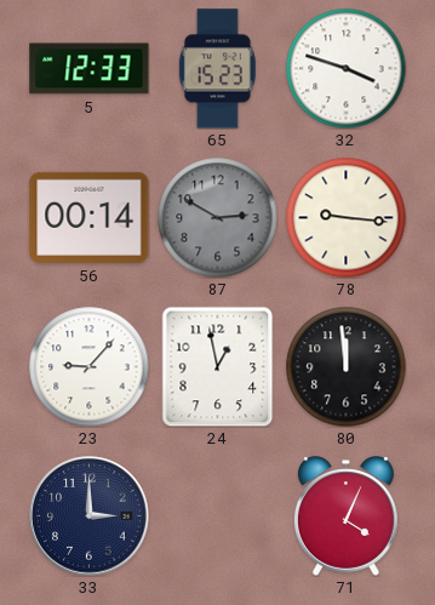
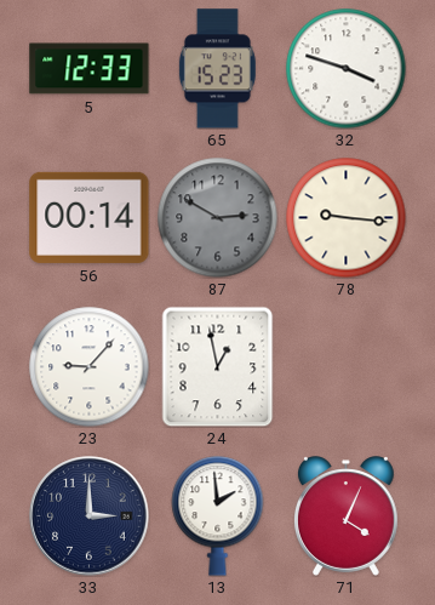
80: 11:59 -> none
13: none -> 1:59
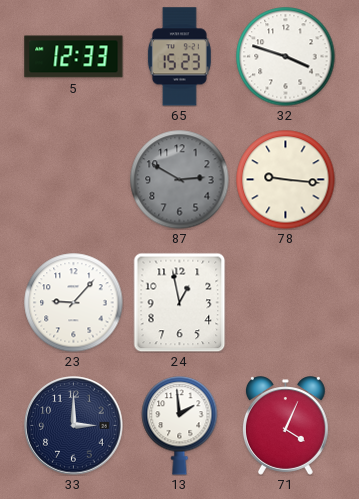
56: 00:14 -> none
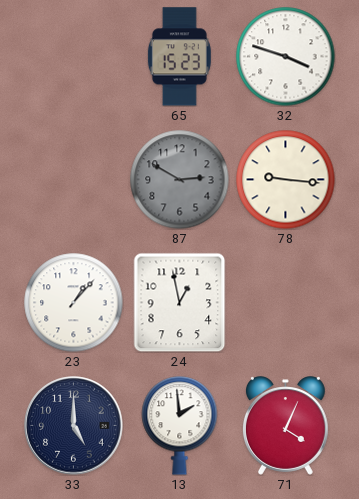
5: 12:33 -> none
23: 9:07 -> 1:07
33: 3:00 -> 5:00
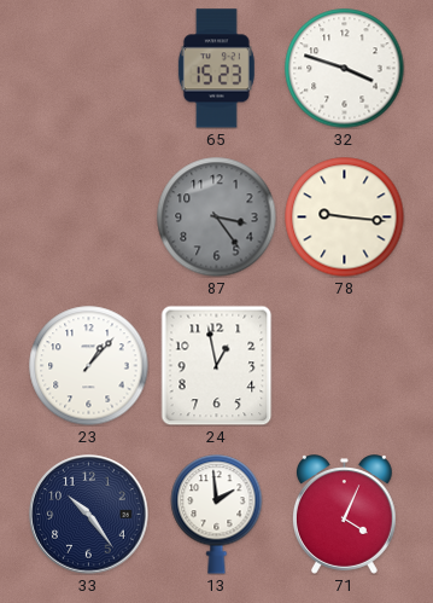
87: 2:50 -> 3:24
33: 5:00 -> 10:24
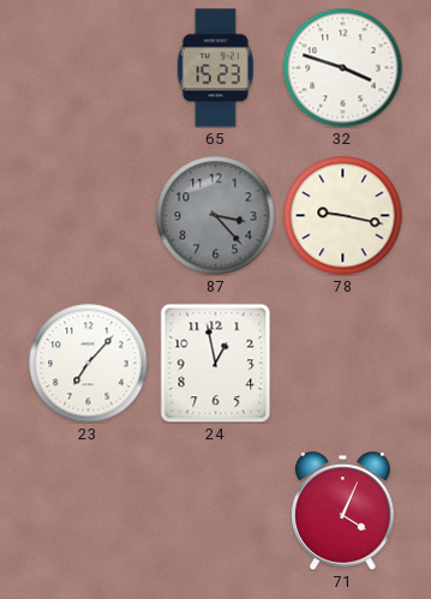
87: 3:24 -> 3:23
78: 9:16 -> 9:17
23: 1:07 -> 7:07
33: 10:24 -> none
13: 1:59 -> none
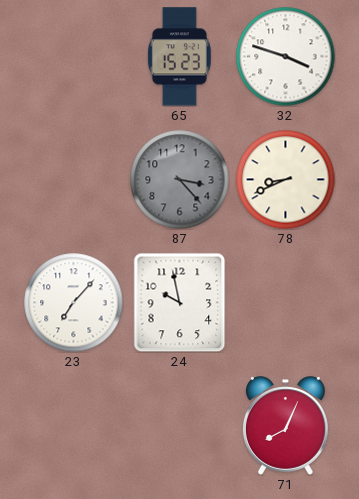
78: 9:17 -> 8:41
24: 12:58 -> 9:58
71: 4:04 -> 8:04
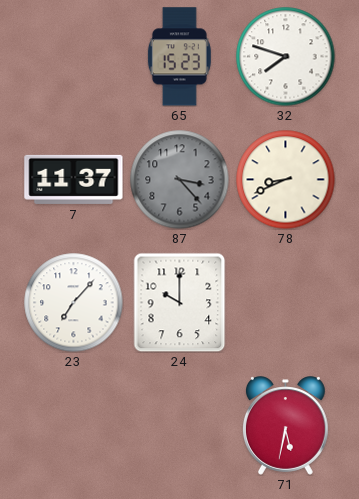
32: 3:48 -> 7:48
7: none -> 11:37
24: 9:58 -> 10:00
71: 8:04 -> 5:32
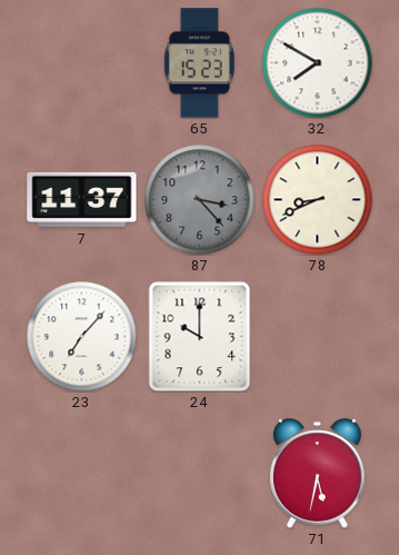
32: 7:48 -> 7:50
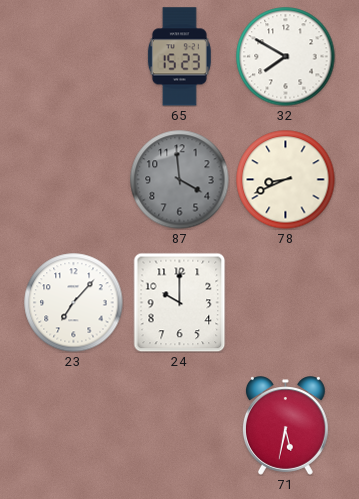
7: 11:37 -> none
87: 3:23 -> 3:59
